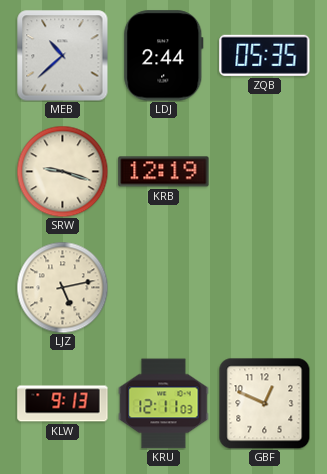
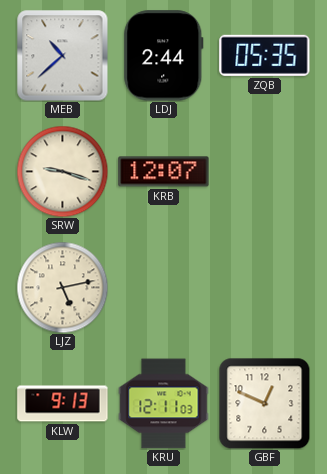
KRB: 12:19 -> 12:07
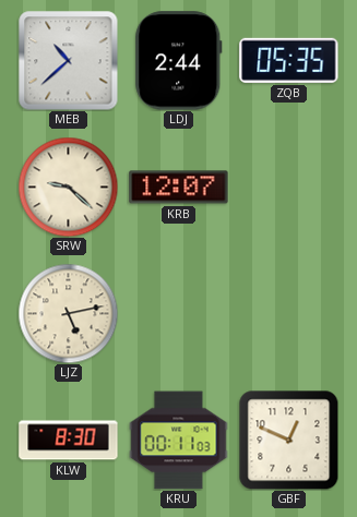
SRW: 9:18 -> 9:22
KLW: 9:13 -> 8:30
KRU: 12:11 -> 00:11
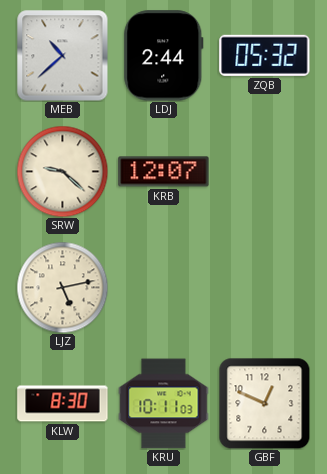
ZQB: 05:35 -> 05:32
KRU: 00:11 -> 10:11
